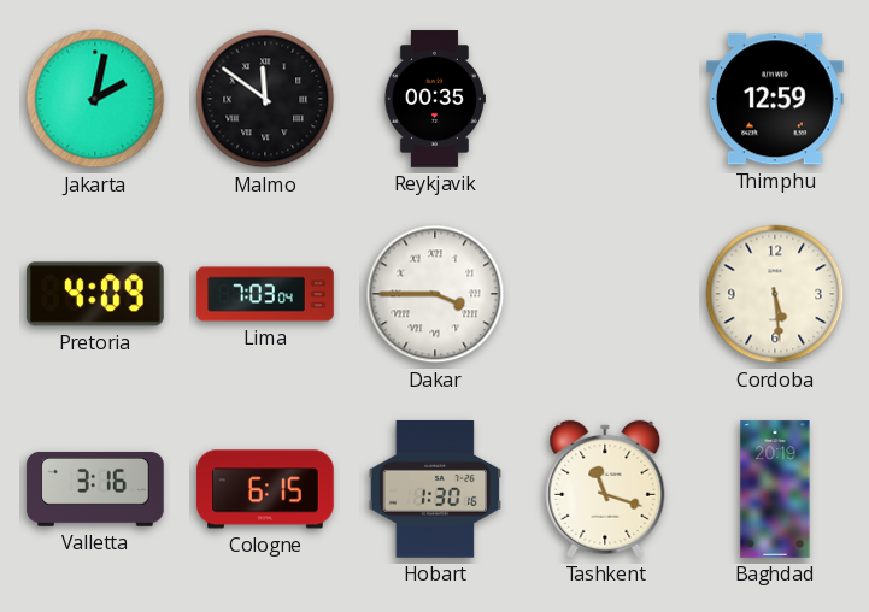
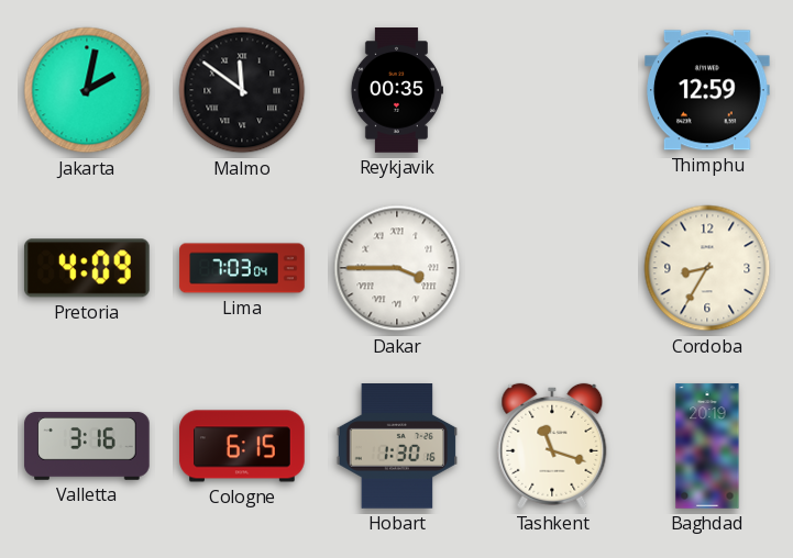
Cordoba: 5:29 -> 8:35
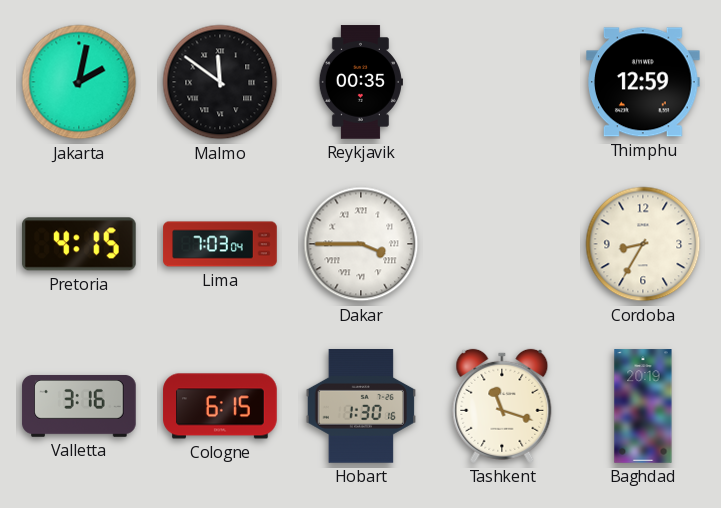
Pretoria: 4:09 -> 4:15
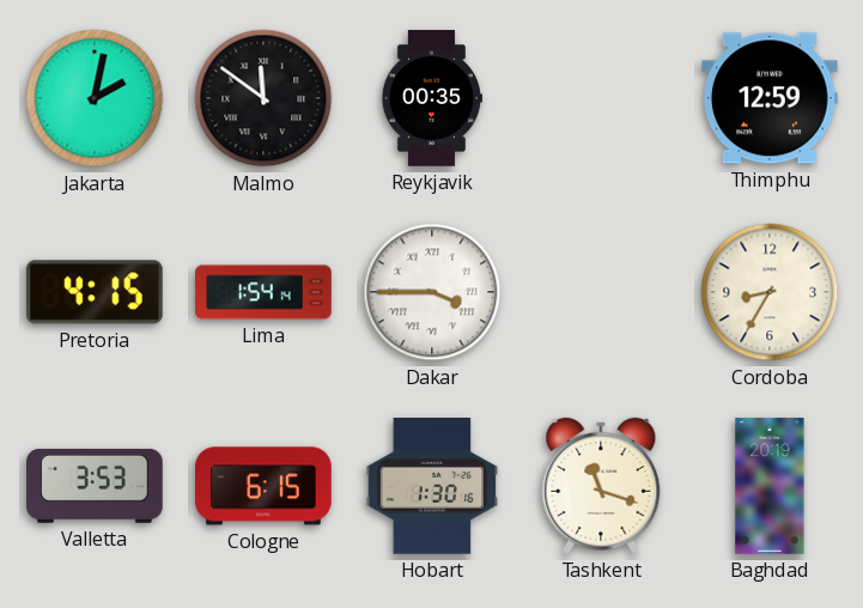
Lima: 7:03 -> 1:54
Valletta: 3:16 -> 3:53
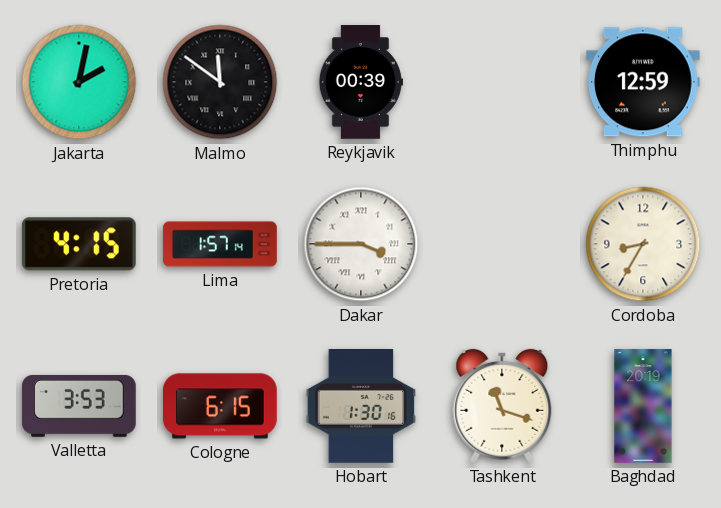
Reykjavik: 00:35 -> 00:39
Lima: 1:54 -> 1:57
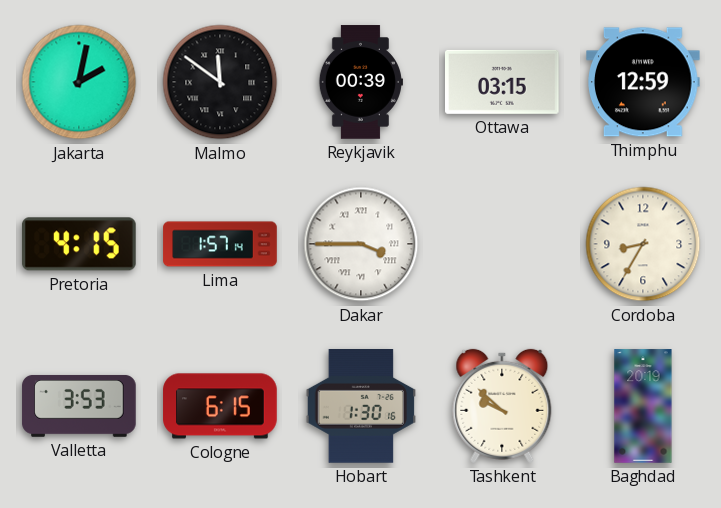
Ottawa: none -> 03:15
Tashkent: 11:18 -> 9:52
